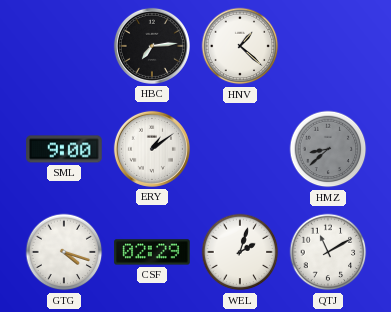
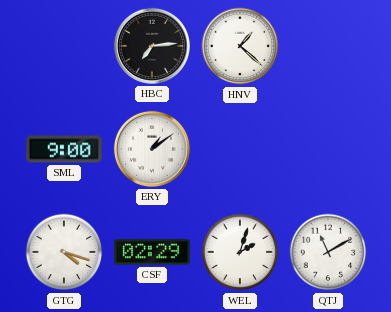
HMZ: 8:38 -> none
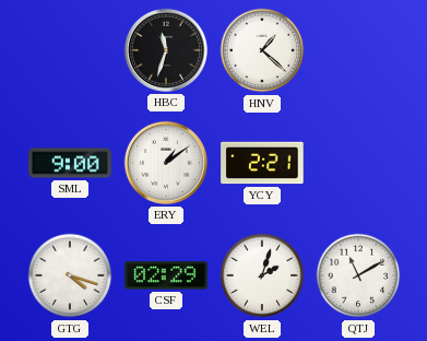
HBC: 7:14 -> 11:33
YCY: none -> 2:21
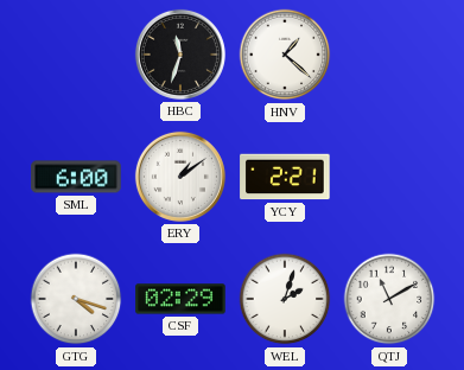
SML: 9:00 -> 6:00
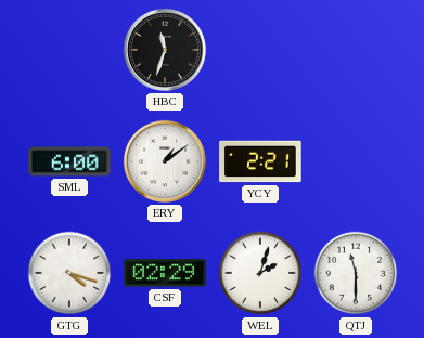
HNV: 1:22 -> none
QTJ: 11:10 -> 11:30
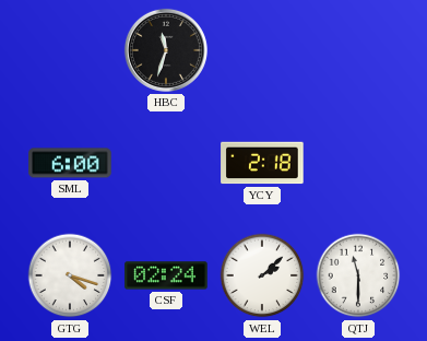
ERY: 1:09 -> none
YCY: 2:21 -> 2:18
CSF: 02:29 -> 02:24
WEL: 2:03 -> 2:08
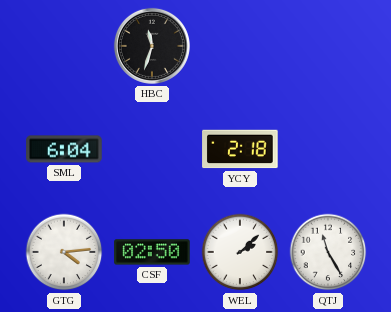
SML: 6:00 -> 6:04
GTG: 4:18 -> 4:14
CSF: 02:24 -> 02:50
QTJ: 11:30 -> 11:25
